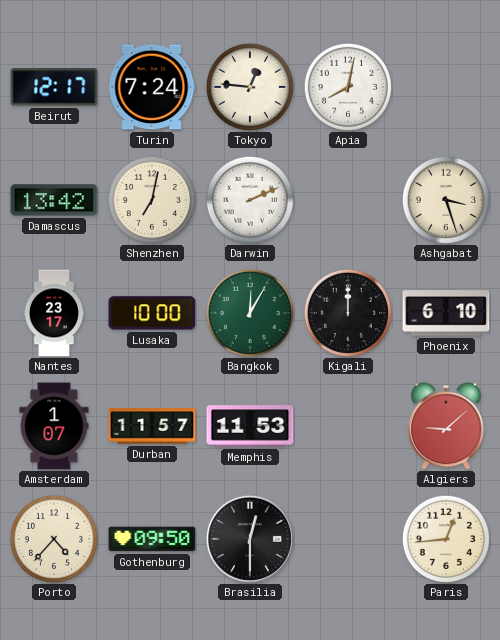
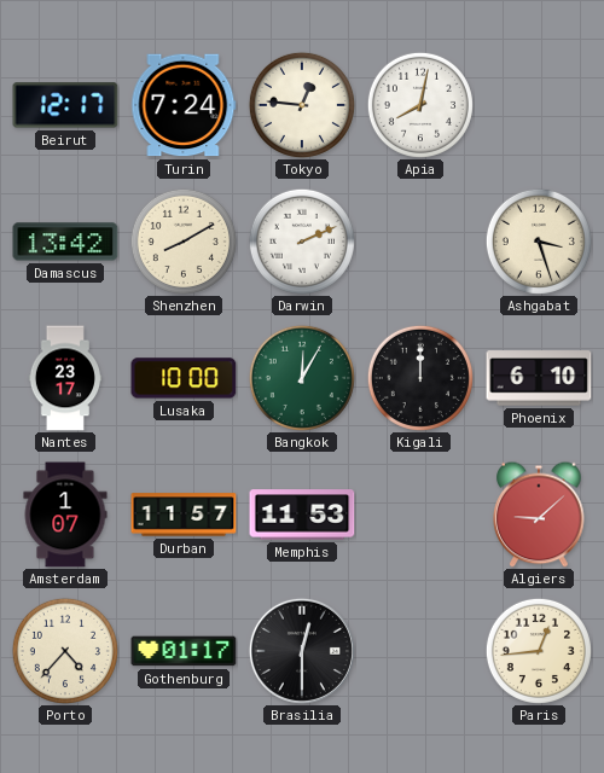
Shenzhen: 7:02 -> 8:10
Gothenburg: 09:50 -> 01:17
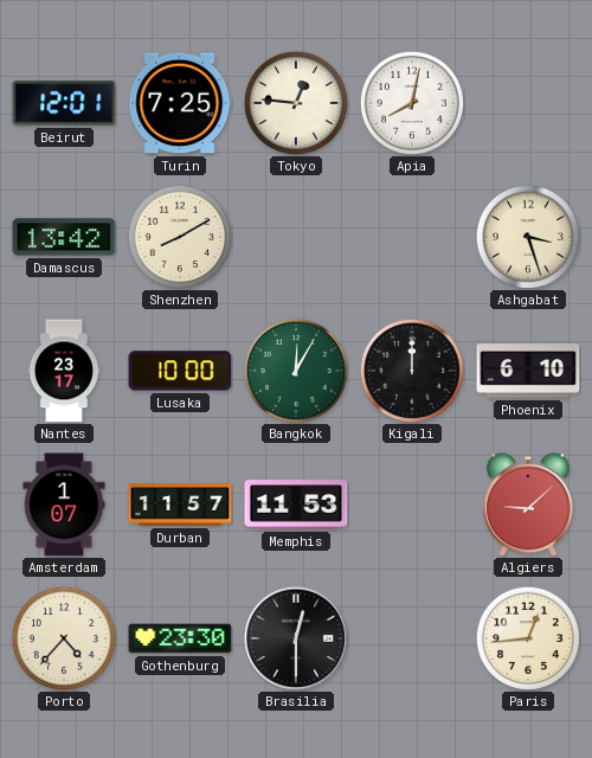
Beirut: 12:17 -> 12:01
Turin: 7:24 -> 7:25
Darwin: 2:11 -> none
Gothenburg: 01:17 -> 23:30
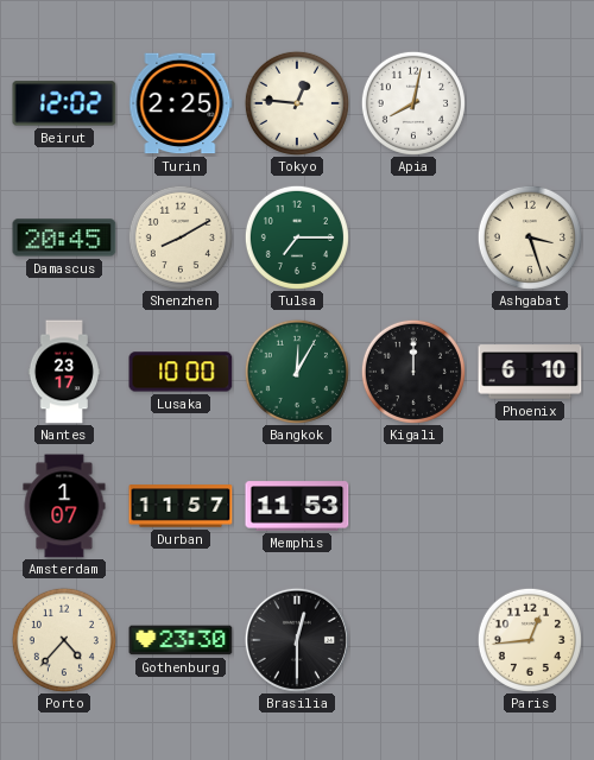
Beirut: 12:01 -> 12:02
Turin: 7:25 -> 2:25
Damascus: 13:42 -> 20:45
Tulsa: none -> 7:15
Algiers: 9:08 -> none
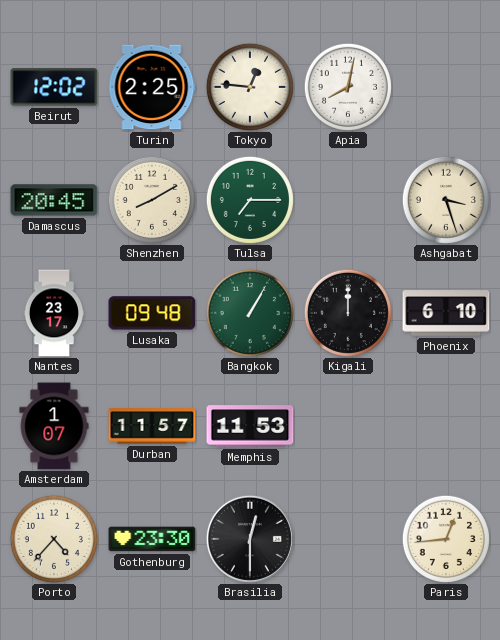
Lusaka: 10:00 -> 09:48
Bangkok: 12:05 -> 1:05
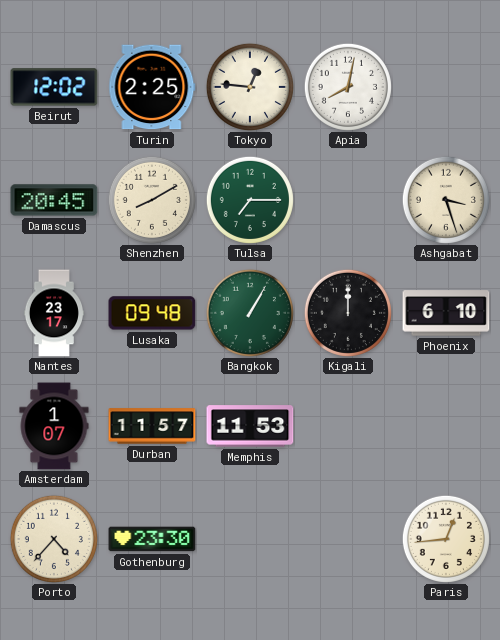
Brasilia: 12:30 -> none
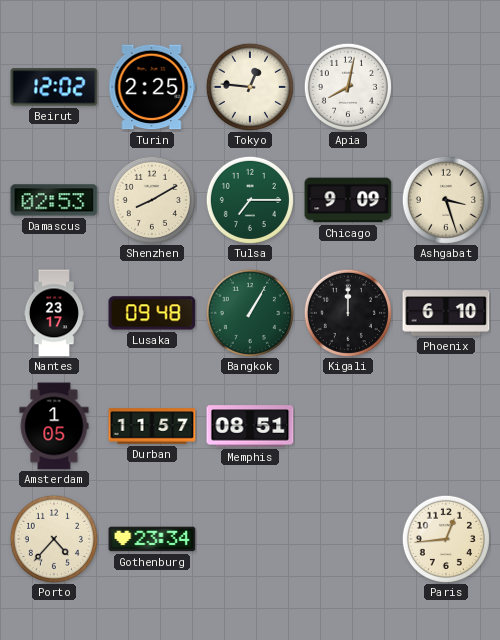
Damascus: 20:45 -> 02:53
Chicago: none -> 9:09
Amsterdam: 1:07 -> 1:05
Memphis: 11:53 -> 08:51
Gothenburg: 23:30 -> 23:34
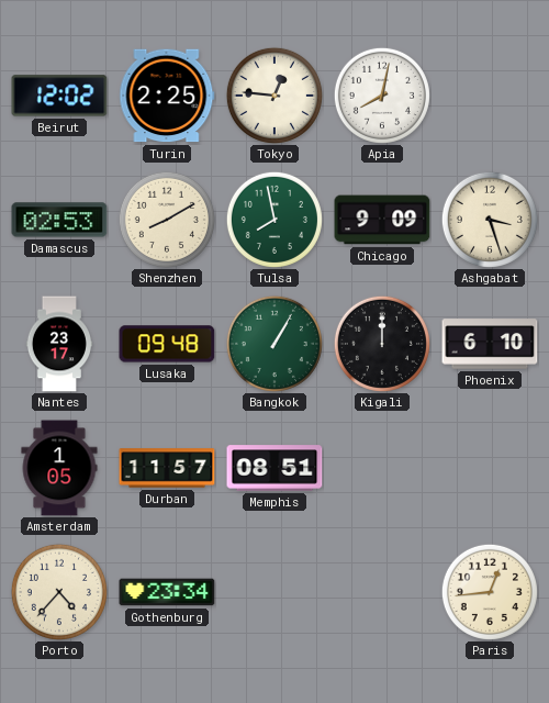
Tulsa: 7:15 -> 7:58
